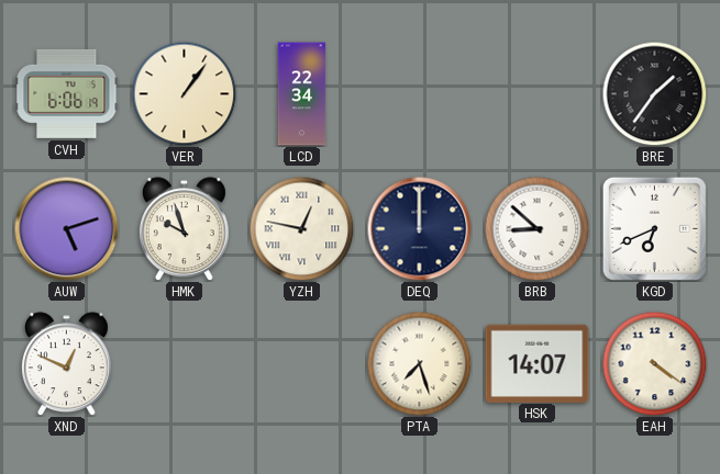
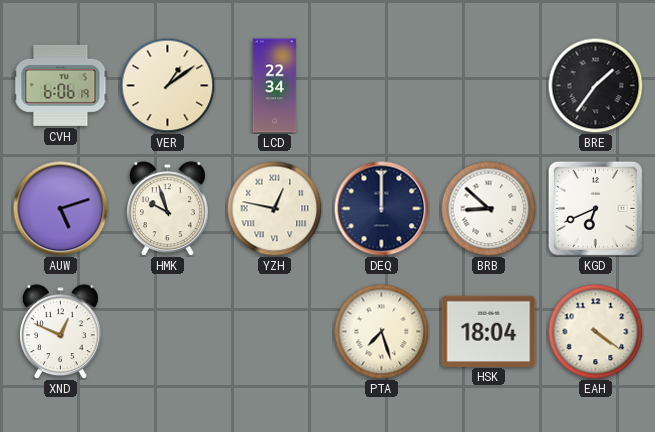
VER: 1:06 -> 1:09
HSK: 14:07 -> 18:04
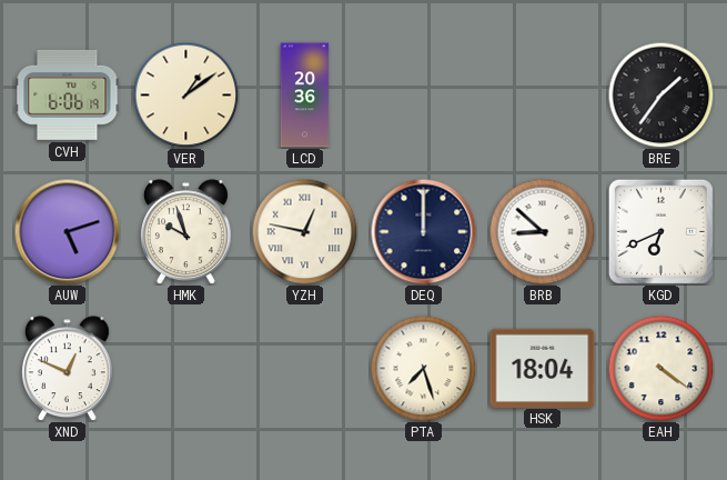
LCD: 22:34 -> 20:36
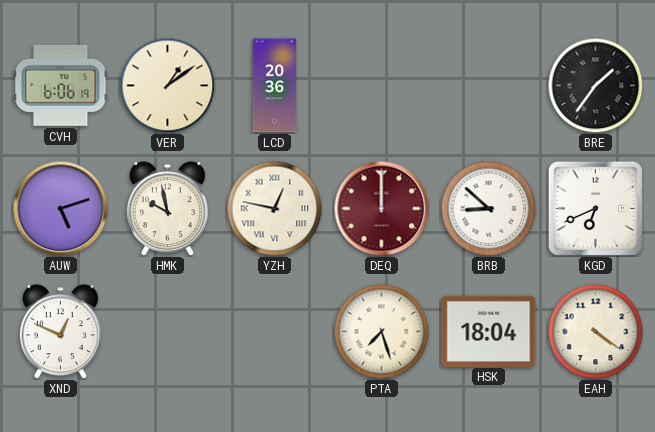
HMK: 9:57 -> 9:58
DEQ dial: navy -> burgundy
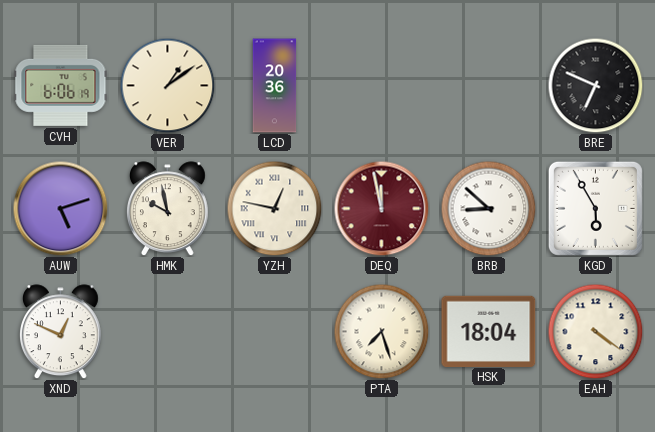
BRE: 1:36 -> 6:49
DEQ: 12:00 -> 11:58
KGD: 6:41 -> 5:55
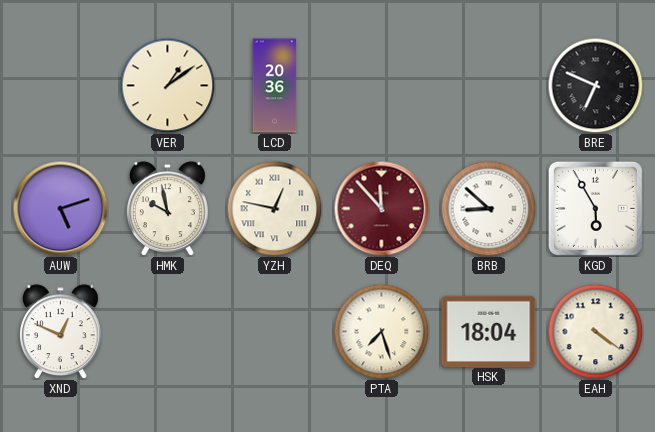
CVH: 6:06 -> none
DEQ: 11:58 -> 11:53
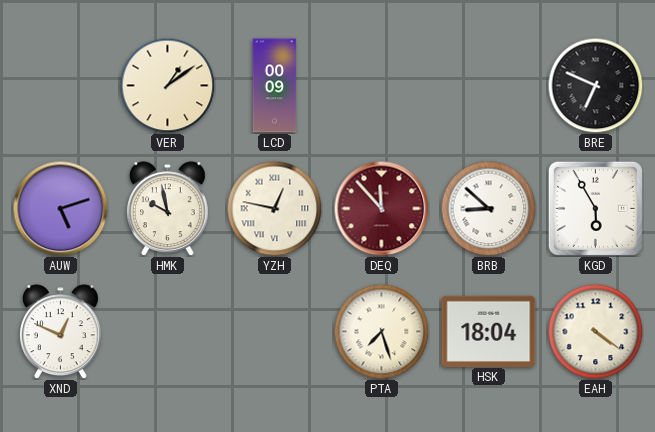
LCD: 20:36 -> 00:09
